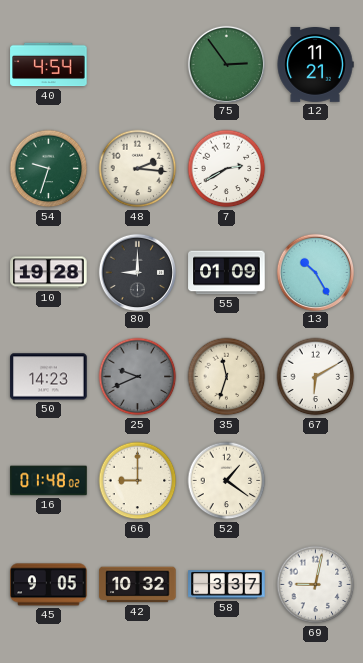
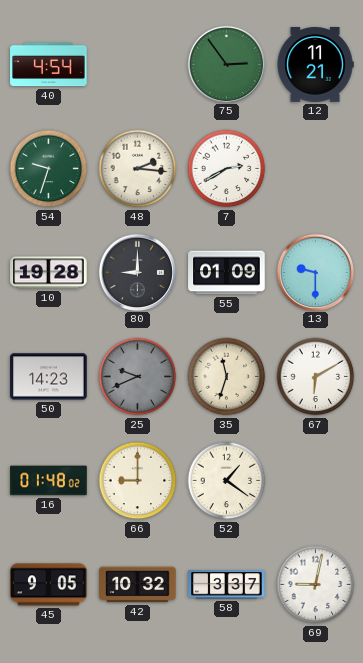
13: 10:25 -> 9:30
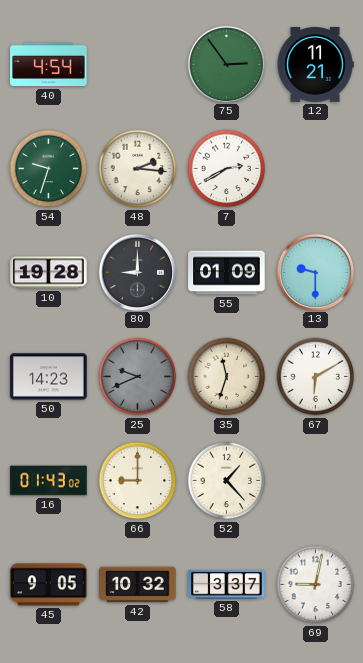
16: 01:48 -> 01:43
52: 1:21 -> 1:23
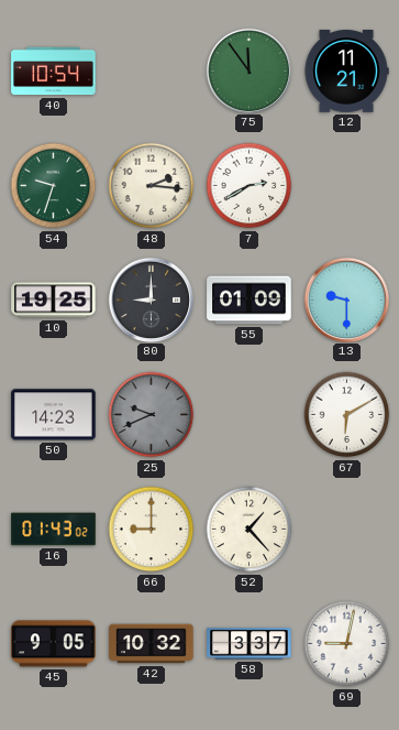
40: 4:54 -> 10:54
75: 2:54 -> 11:54
10: 19:28 -> 19:25
35: 11:33 -> none
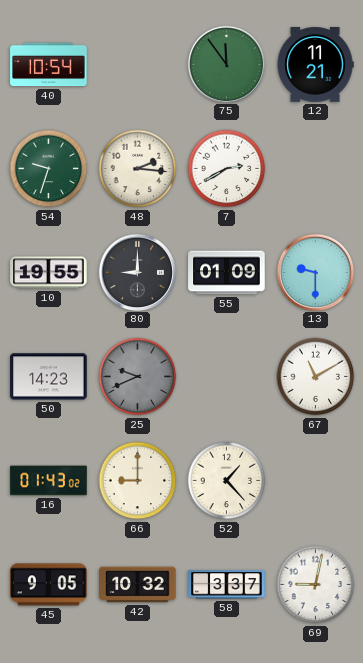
10: 19:25 -> 19:55
67: 6:10 -> 11:10
